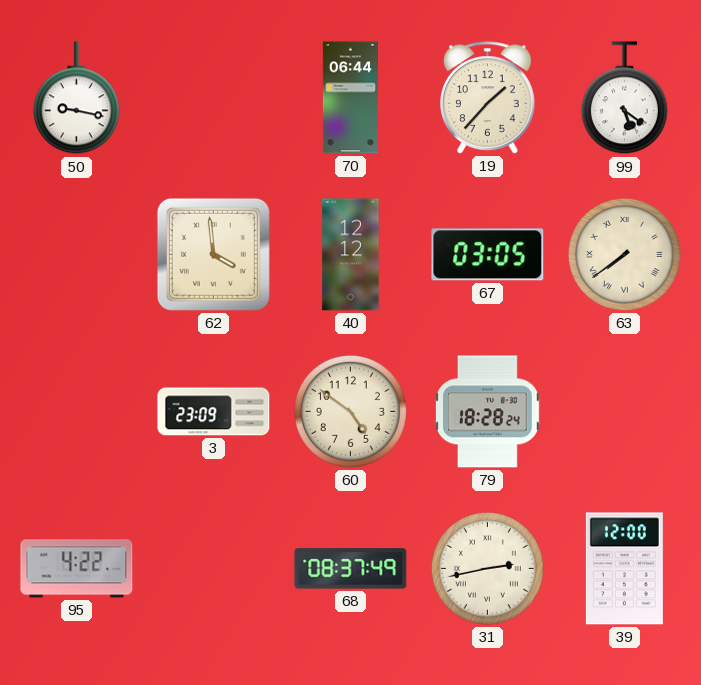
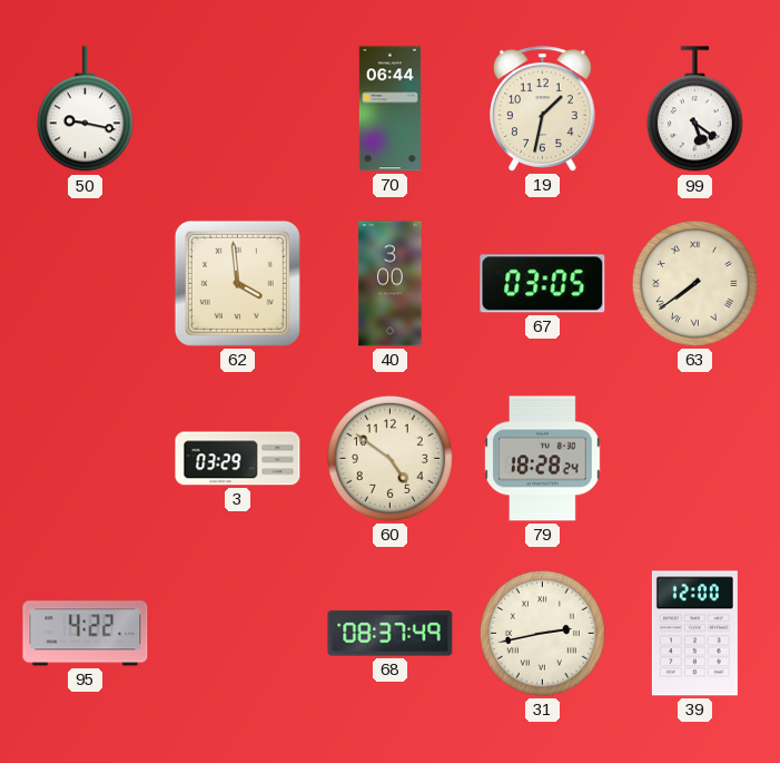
19: 1:37 -> 1:32
40: 12:12 -> 3:00
3: 23:09 -> 03:29
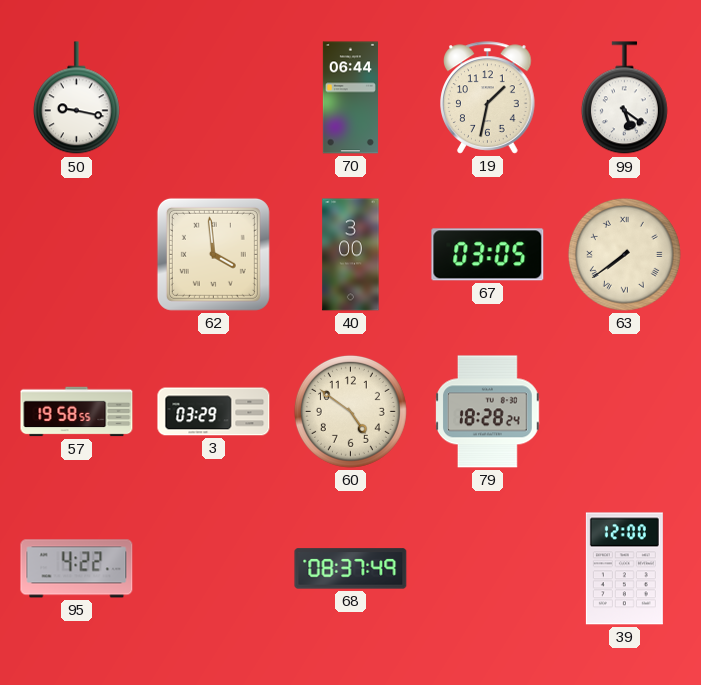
57: none -> 19:58
31: 2:43 -> none
